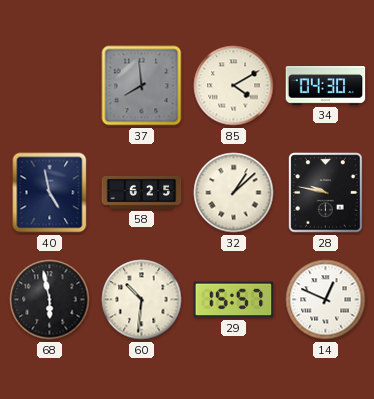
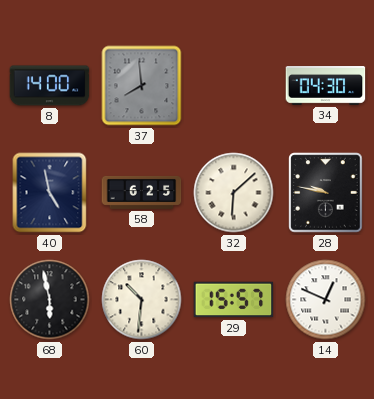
8: none -> 14:00
85: 4:10 -> none
32: 1:08 -> 6:08
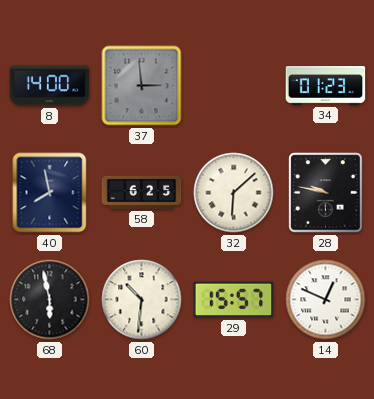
37: 7:59 -> 2:59
34: 04:30 -> 01:23
40: 4:58 -> 7:58
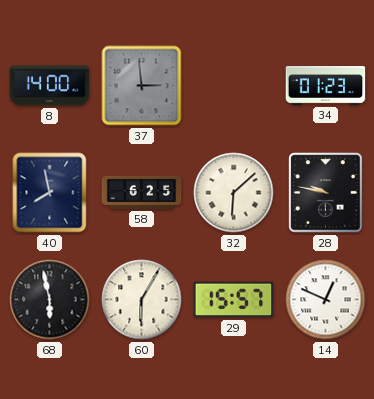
60: 10:31 -> 6:05
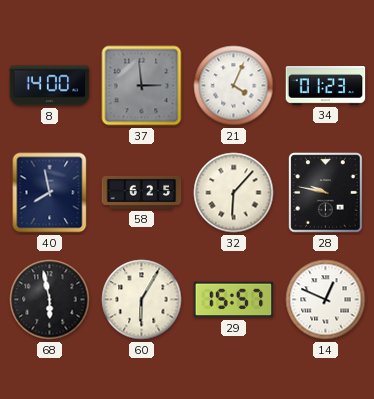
21: none -> 4:04
32: 6:08 -> 6:07
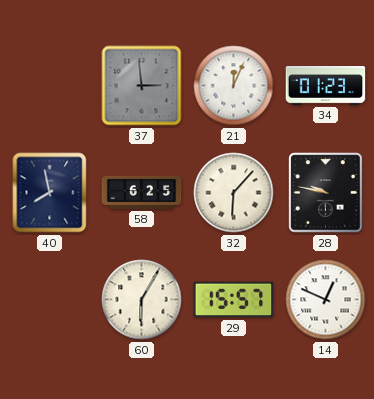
8: 14:00 -> none
21: 4:04 -> 12:04
68: 5:58 -> none
